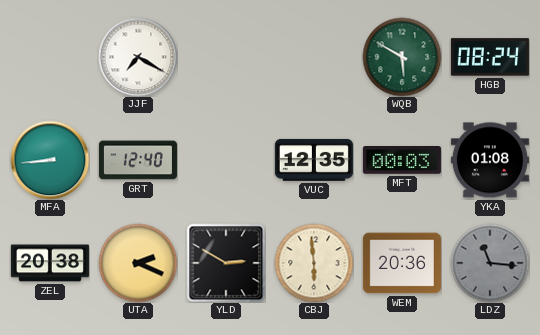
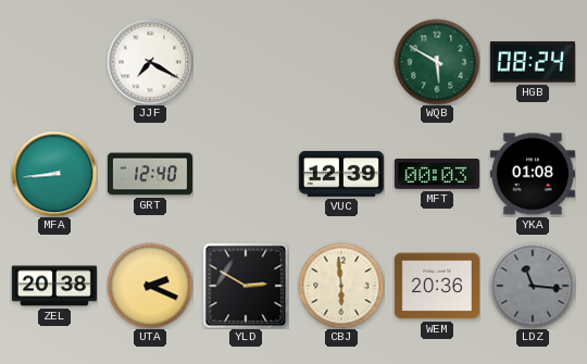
VUC: 12:35 -> 12:39
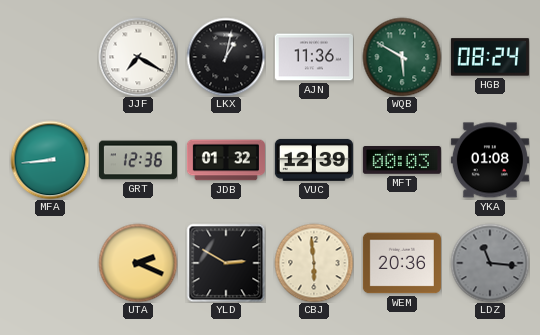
LKX: none -> 1:02
AJN: none -> 11:36
GRT: 12:40 -> 12:36
JDB: none -> 01:32
ZEL: 20:38 -> none
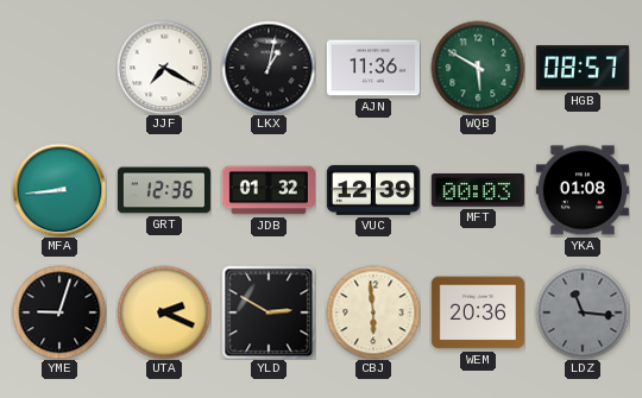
HGB: 08:24 -> 08:57
YME: none -> 9:03
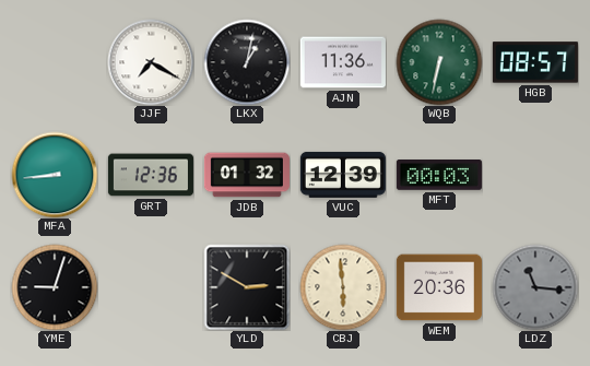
WQB: 5:50 -> 6:32
YKA: 01:08 -> none
UTA: 2:19 -> none
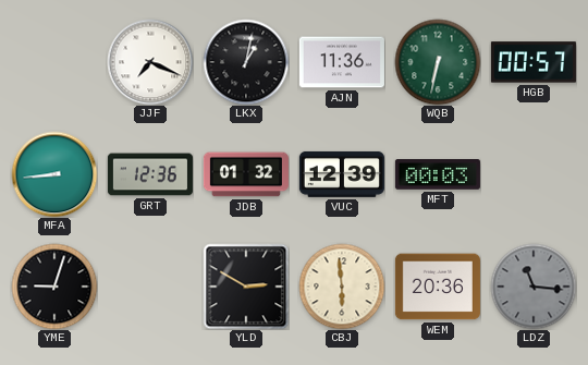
JJF: 7:20 -> 7:19
HGB: 08:57 -> 00:57
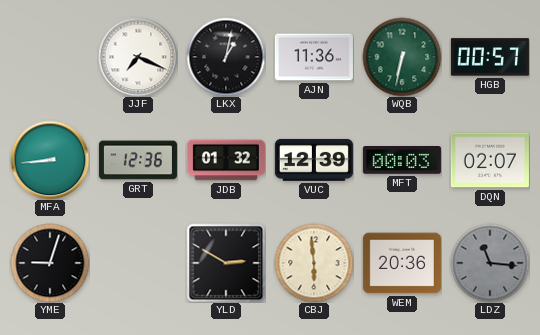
DQN: none -> 02:07
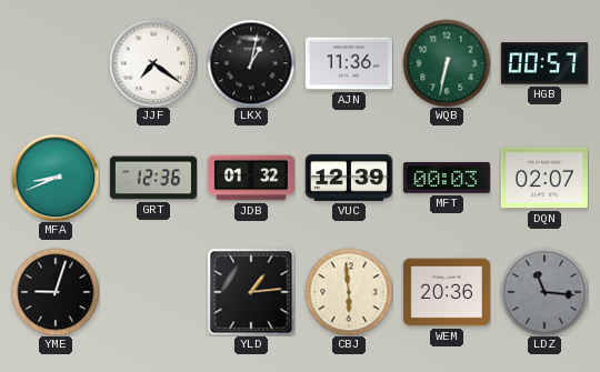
JJF: 7:19 -> 7:21
MFA: 8:44 -> 8:41
YLD: 2:50 -> 1:14
